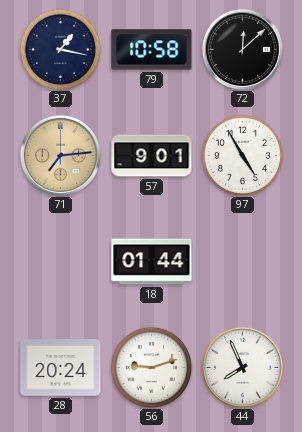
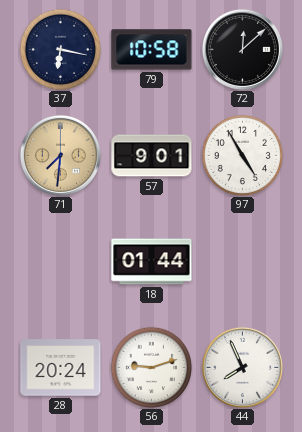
37: 1:17 -> 6:17
71: 7:14 -> 7:31
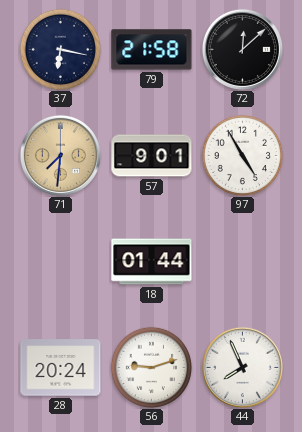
79: 10:58 -> 21:58
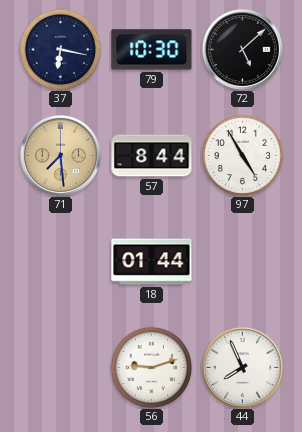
79: 21:58 -> 10:30
72: 12:08 -> 5:08
71: 7:31 -> 7:29
57: 9:01 -> 8:44
28: 20:24 -> none
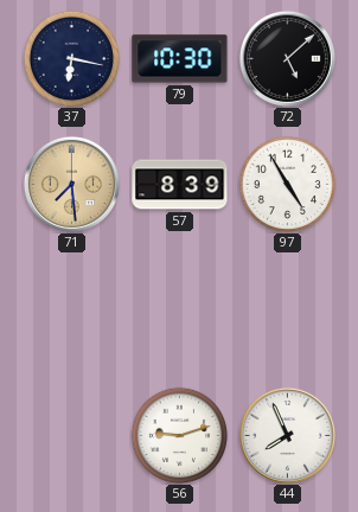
57: 8:44 -> 8:39
18: 01:44 -> none
